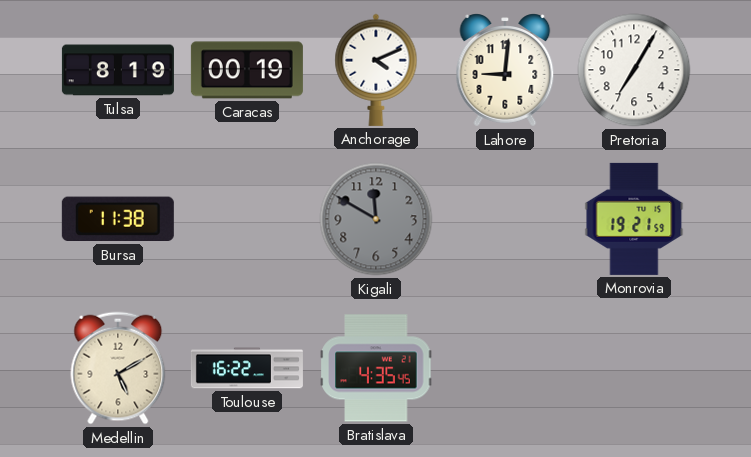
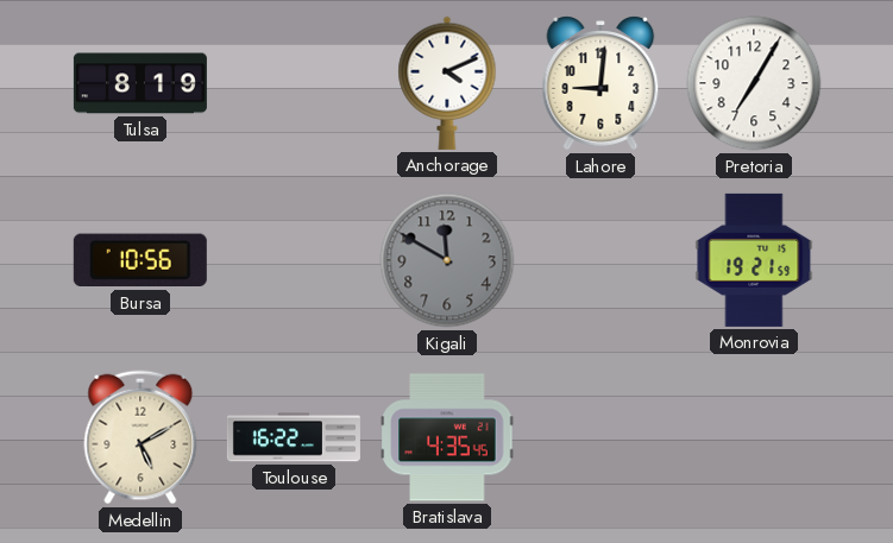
Caracas: 00:19 -> none
Bursa: 11:38 -> 10:56
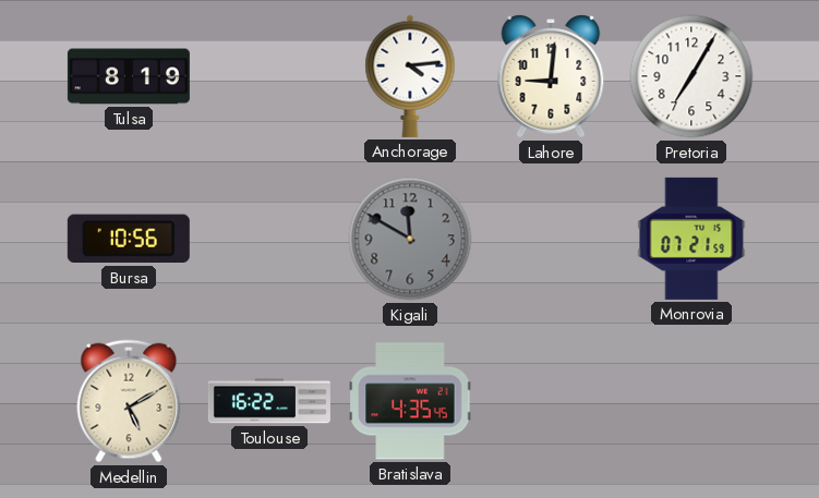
Anchorage: 4:11 -> 4:14
Monrovia: 19:21 -> 07:21
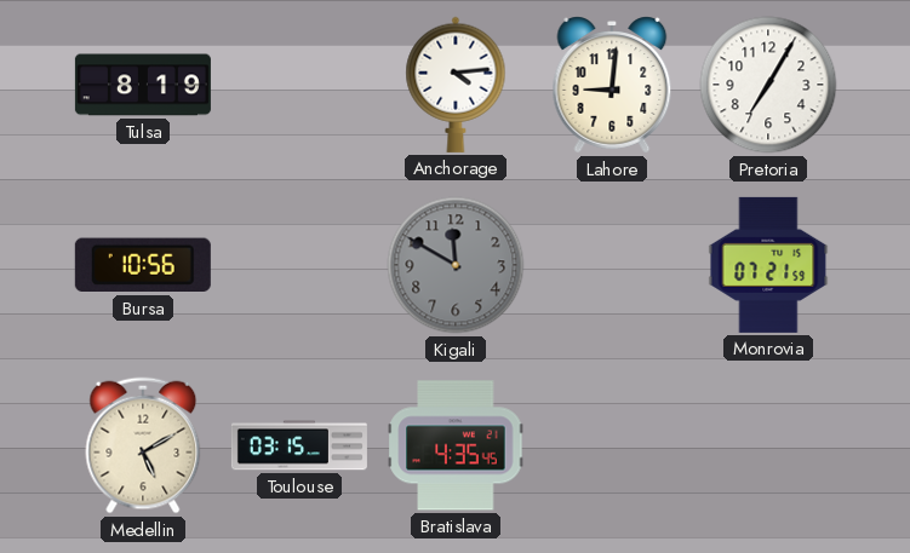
Toulouse: 16:22 -> 03:15
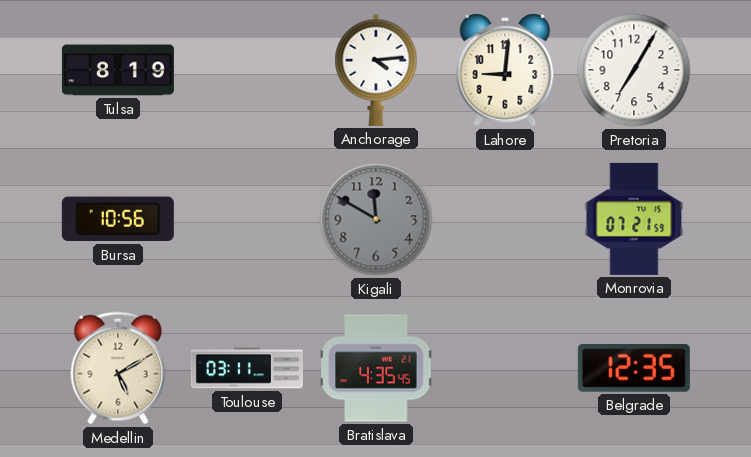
Toulouse: 03:15 -> 03:11
Belgrade: none -> 12:35
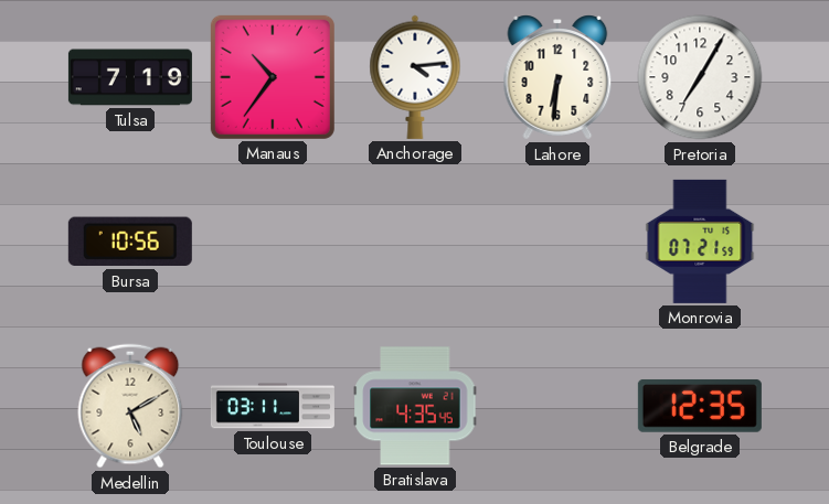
Tulsa: 8:19 -> 7:19
Manaus: none -> 10:36
Lahore: 9:01 -> 6:31
Kigali: 11:50 -> none
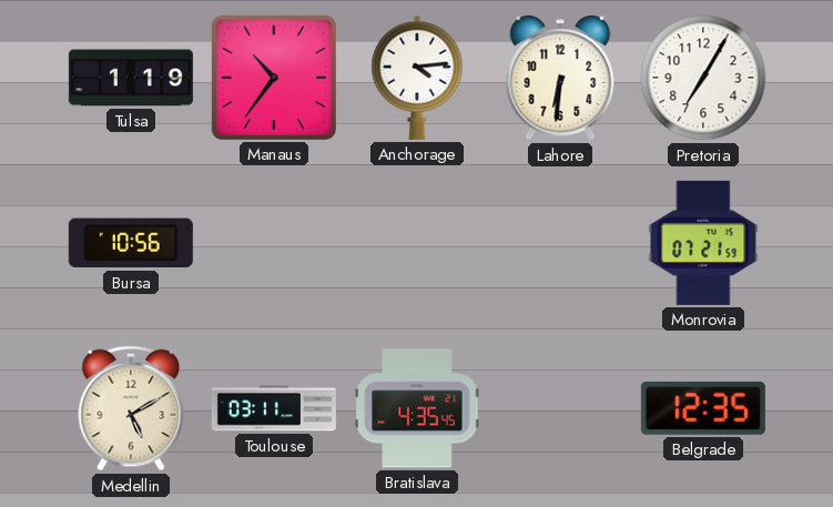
Tulsa: 7:19 -> 1:19
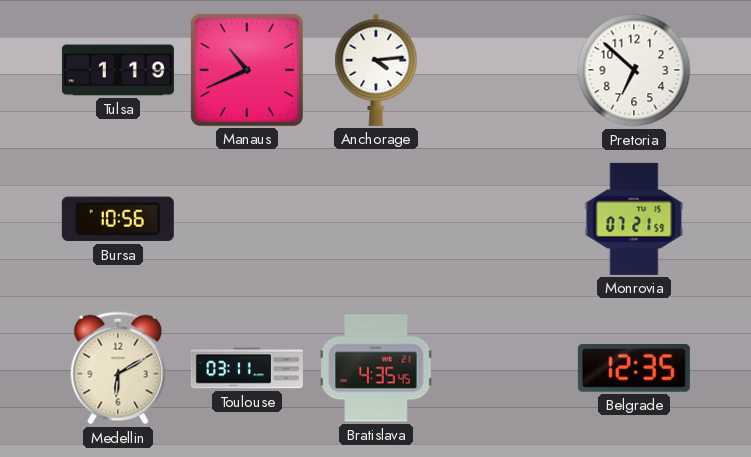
Manaus: 10:36 -> 10:41
Lahore: 6:31 -> none
Pretoria: 7:05 -> 6:52
Medellin: 5:10 -> 6:10
